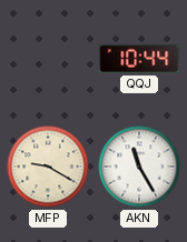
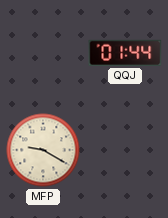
QQJ: 10:44 -> 01:44
AKN: 11:25 -> none
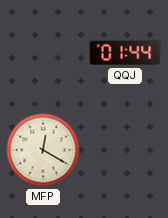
MFP: 9:20 -> 12:20
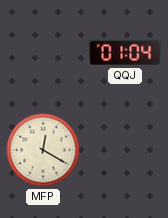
QQJ: 01:44 -> 01:04
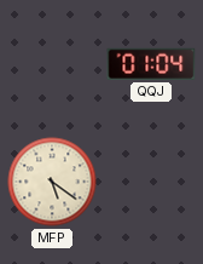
MFP: 12:20 -> 5:21
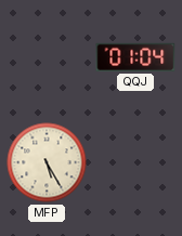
MFP: 5:21 -> 5:25
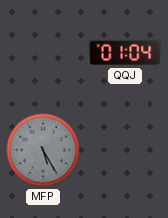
MFP dial: cream -> grey
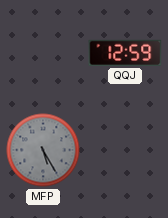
QQJ: 01:04 -> 12:59
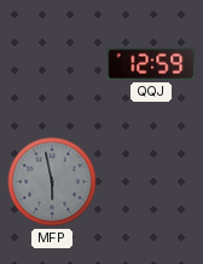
MFP: 5:25 -> 5:58
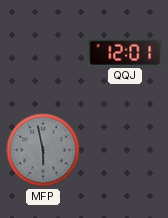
QQJ: 12:59 -> 12:01
